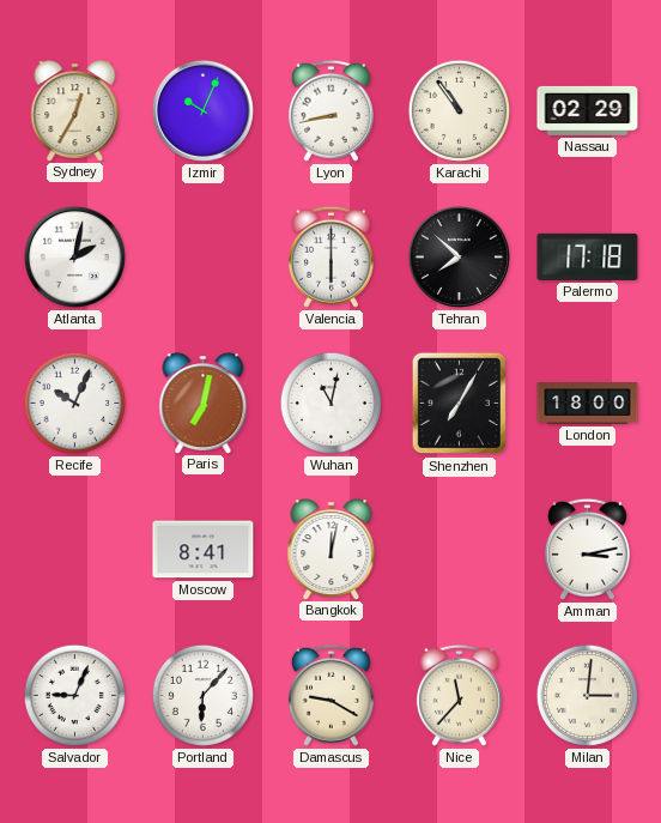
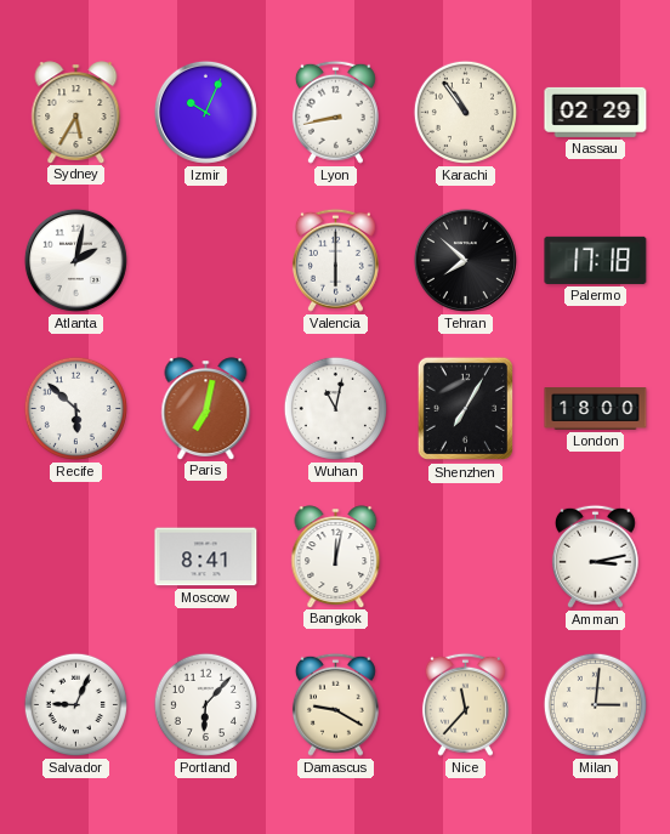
Sydney: 12:35 -> 5:35
Recife: 10:04 -> 5:52
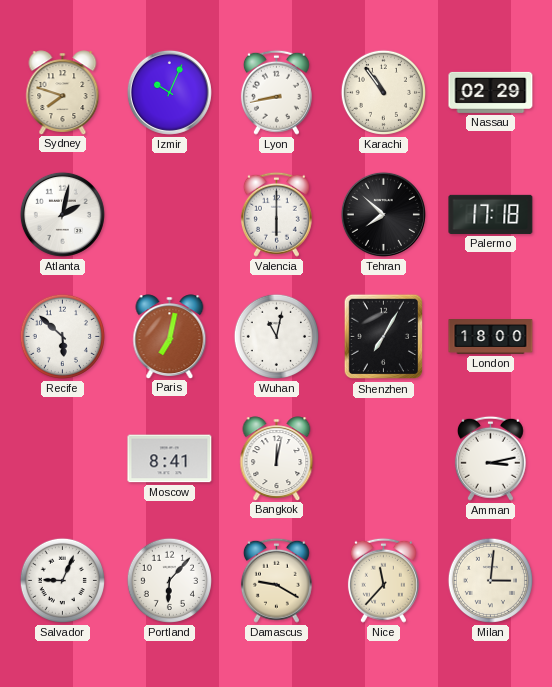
Sydney: 5:35 -> 7:48
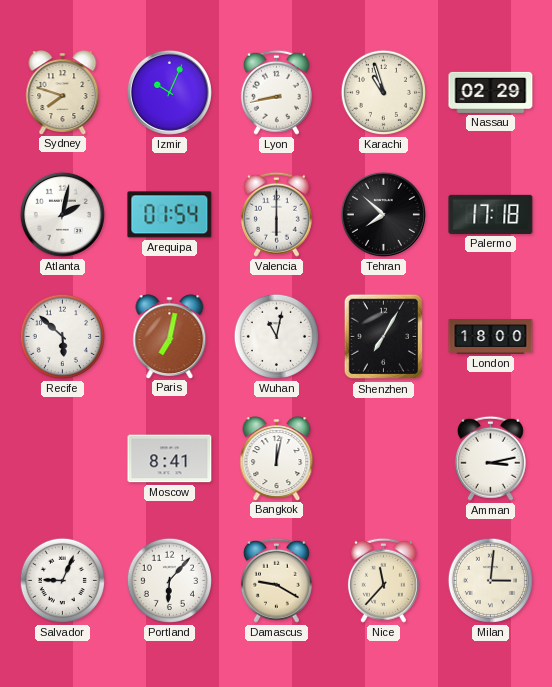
Karachi: 10:54 -> 10:57
Arequipa: none -> 01:54
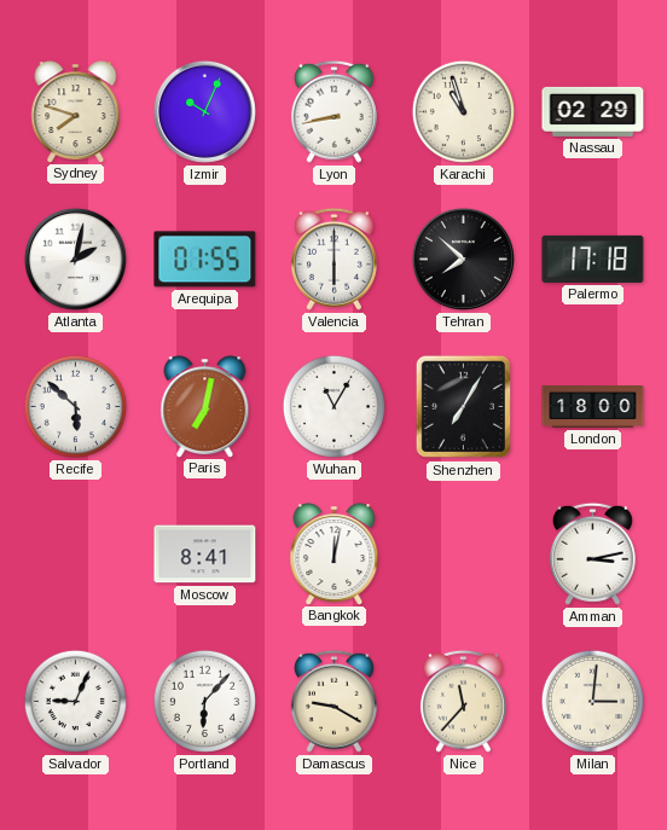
Arequipa: 01:54 -> 01:55
Wuhan: 11:02 -> 11:05
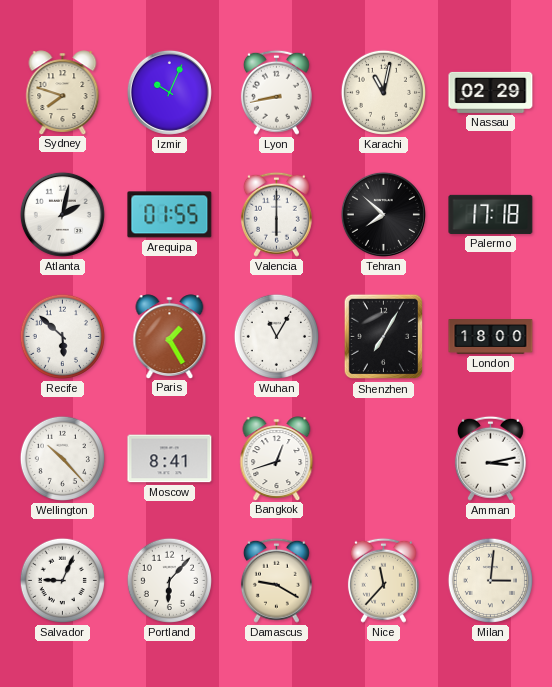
Karachi: 10:57 -> 11:02
Paris: 7:02 -> 1:25
Wellington: none -> 10:23
Bangkok: 12:02 -> 12:42
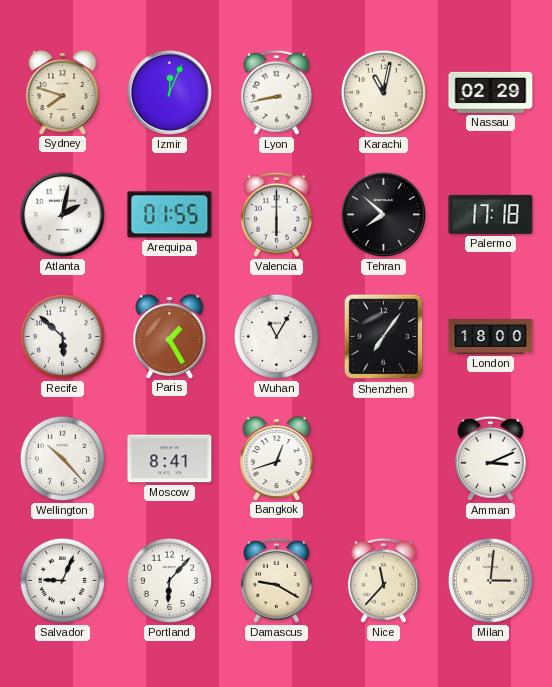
Izmir: 10:04 -> 12:04
Shenzhen: 7:05 -> 7:06
Amman: 3:13 -> 3:11
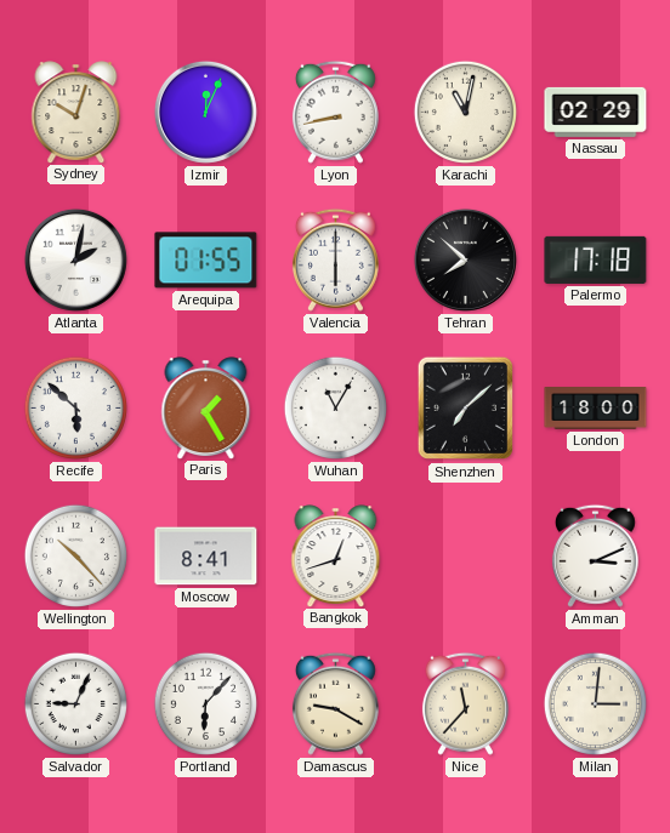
Sydney: 7:48 -> 10:03
Shenzhen: 7:06 -> 7:08
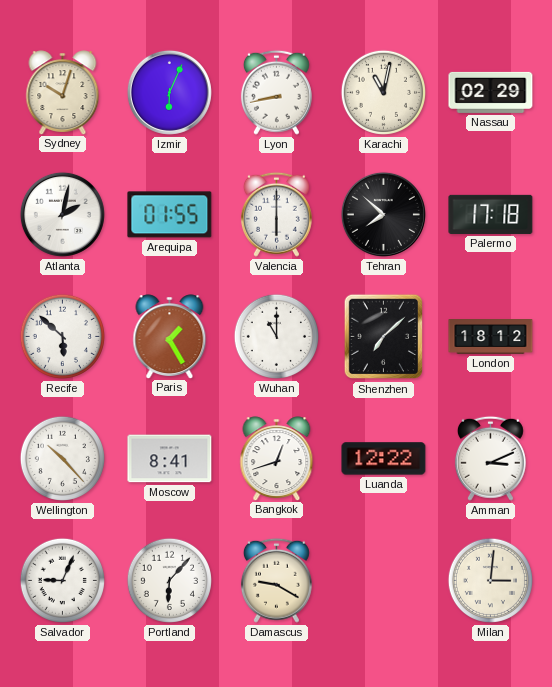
Izmir: 12:04 -> 6:04
Wuhan: 11:05 -> 11:00
London: 18:00 -> 18:12
Luanda: none -> 12:22
Nice: 11:37 -> none
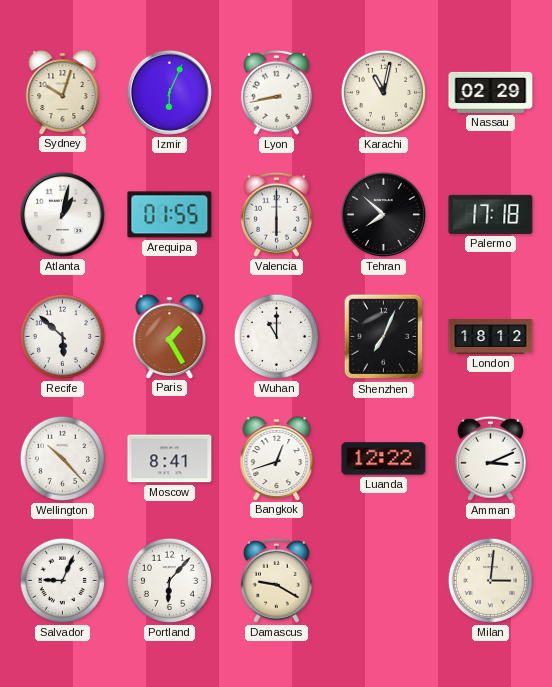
Atlanta: 2:02 -> 1:02
Shenzhen: 7:08 -> 7:04
